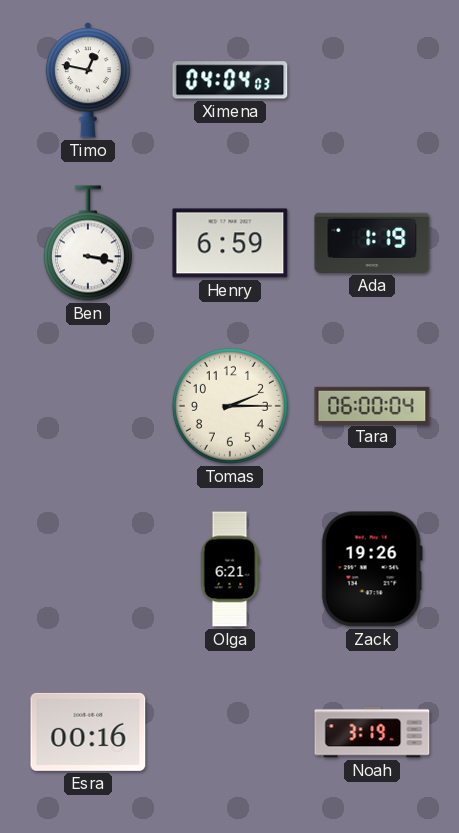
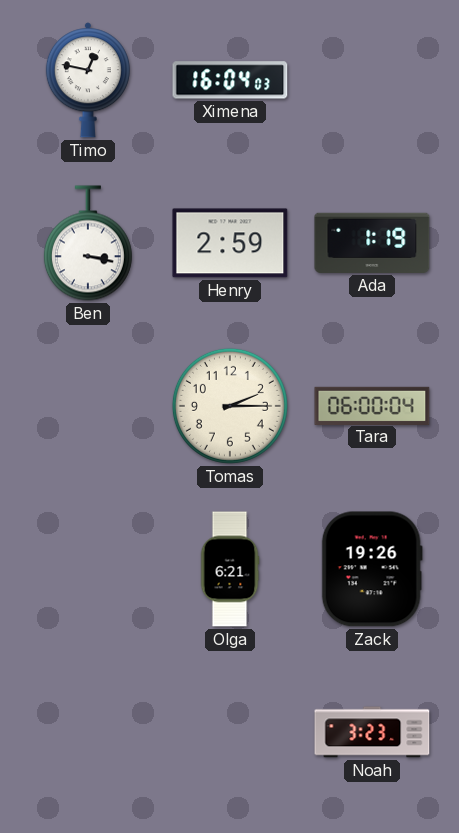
Ximena: 04:04 -> 16:04
Henry: 6:59 -> 2:59
Esra: 00:16 -> none
Noah: 3:19 -> 3:23
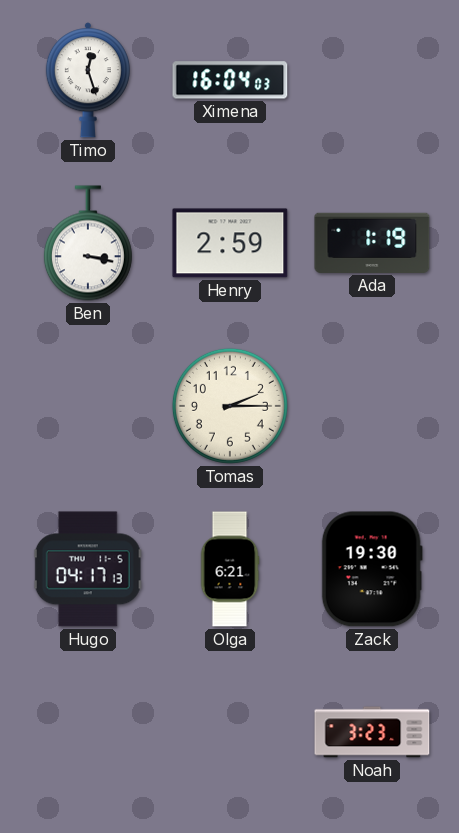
Timo: 12:47 -> 12:27
Tara: 06:00 -> none
Hugo: none -> 04:17
Zack: 19:26 -> 19:30
